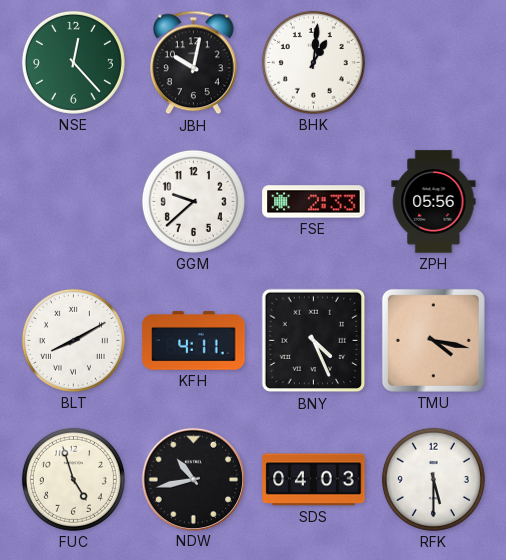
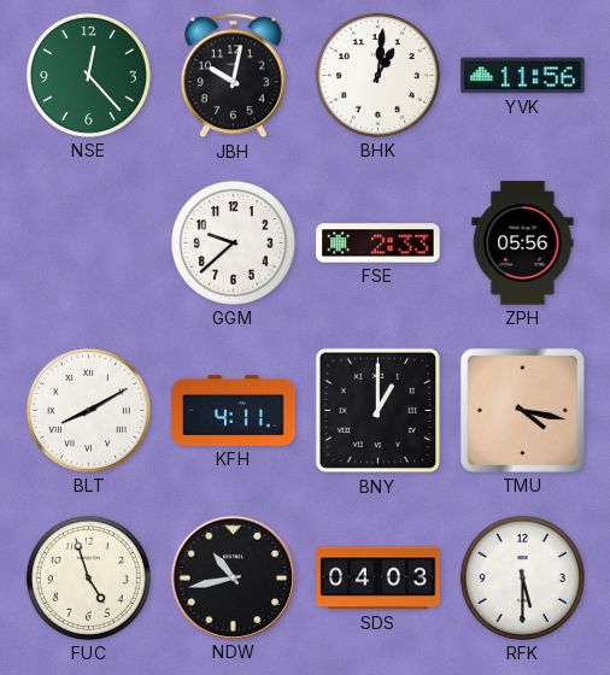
YVK: none -> 11:56
BNY: 4:26 -> 1:00
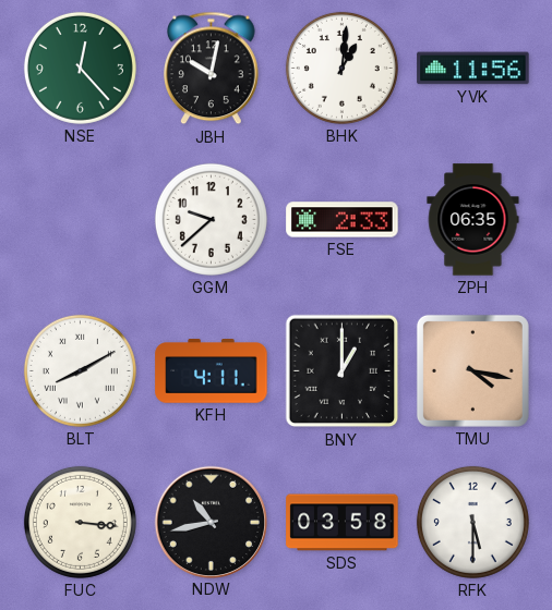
ZPH: 05:56 -> 06:35
FUC: 4:57 -> 3:16
SDS: 04:03 -> 03:58
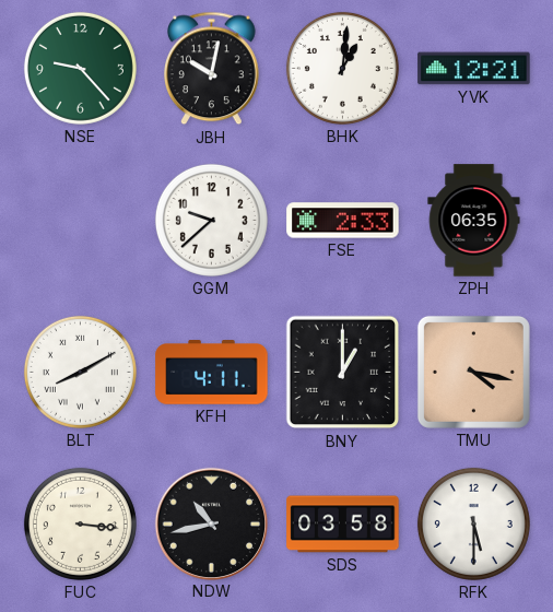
NSE: 12:23 -> 9:23
YVK: 11:56 -> 12:21
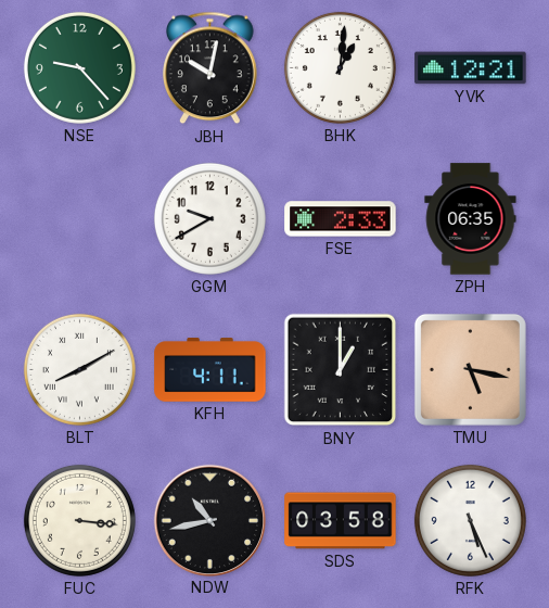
GGM: 9:38 -> 9:40
TMU: 4:17 -> 5:17
RFK: 5:30 -> 5:26
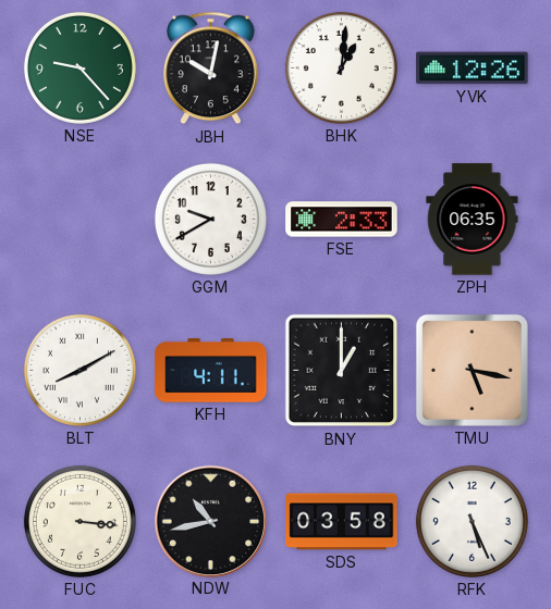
YVK: 12:21 -> 12:26
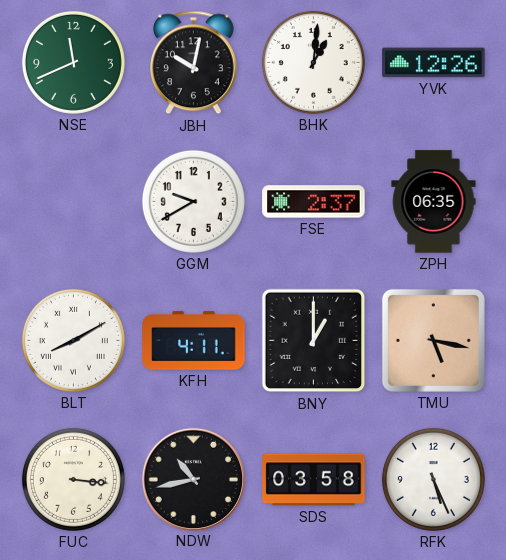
NSE: 9:23 -> 11:41
FSE: 2:33 -> 2:37
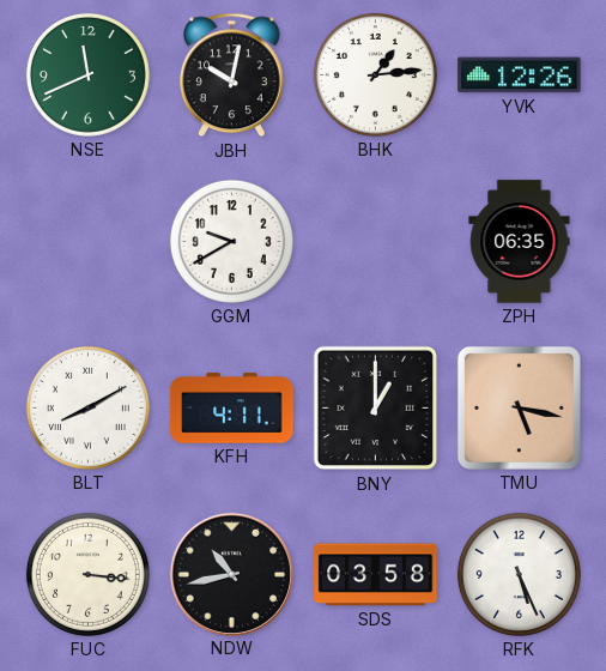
BHK: 1:01 -> 1:14
FSE: 2:37 -> none
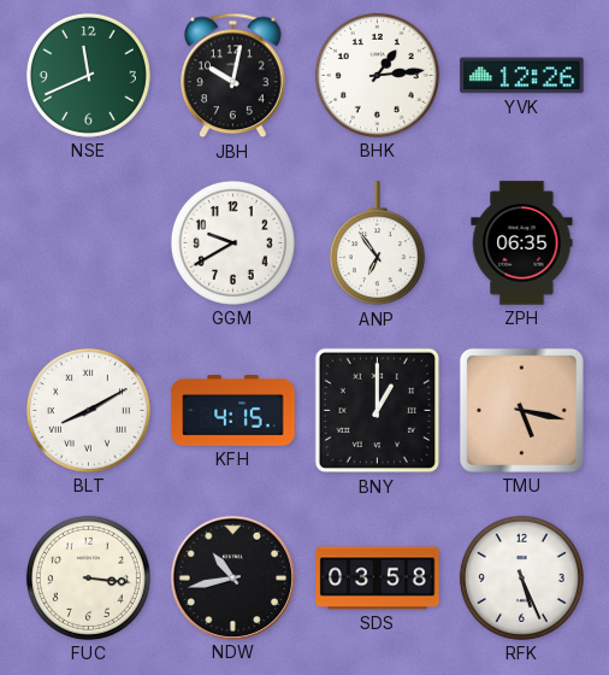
ANP: none -> 6:54
KFH: 4:11 -> 4:15
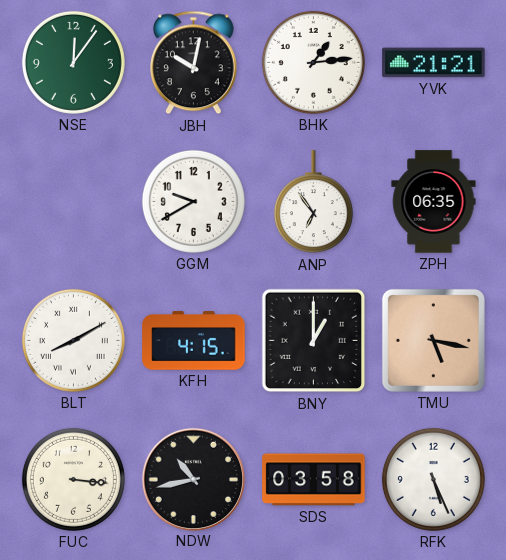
NSE: 11:41 -> 12:06
YVK: 12:26 -> 21:21
